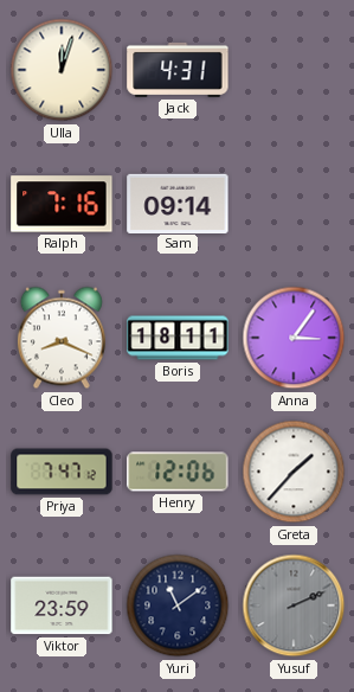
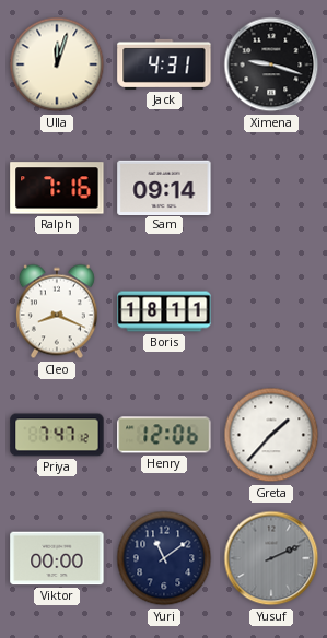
Ximena: none -> 9:18
Anna: 3:06 -> none
Viktor: 23:59 -> 00:00
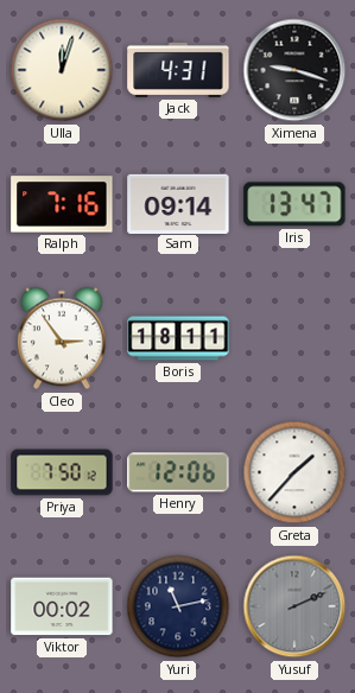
Iris: none -> 13:47
Cleo: 8:19 -> 2:54
Priya: 7:47 -> 7:50
Viktor: 00:00 -> 00:02
Yuri: 11:09 -> 11:13
